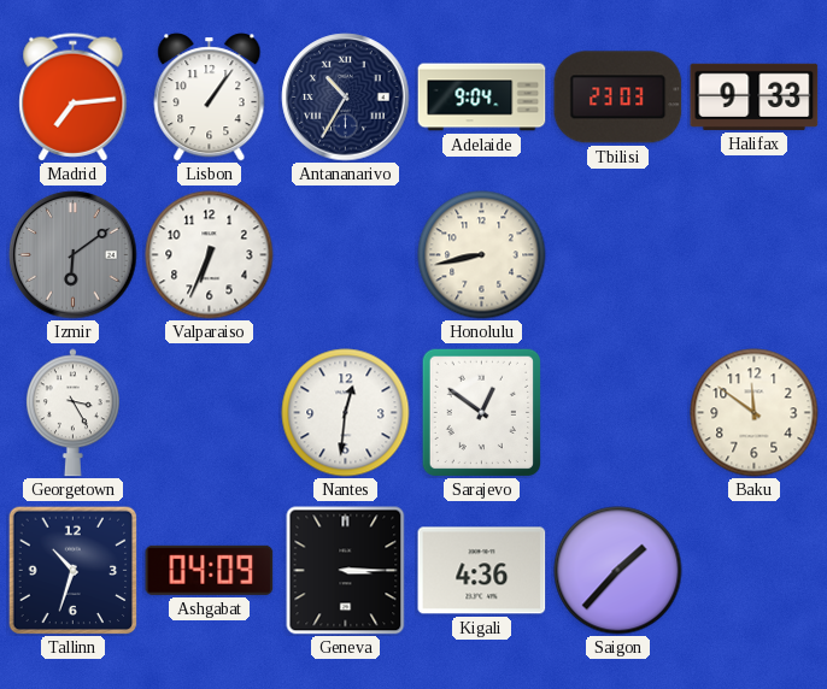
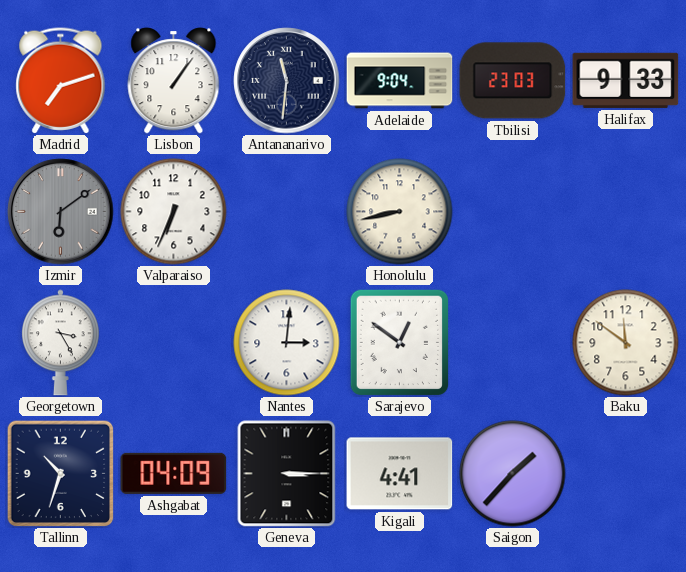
Madrid: 7:14 -> 7:12
Antananarivo: 10:35 -> 11:31
Nantes: 12:31 -> 3:01
Kigali: 4:36 -> 4:41
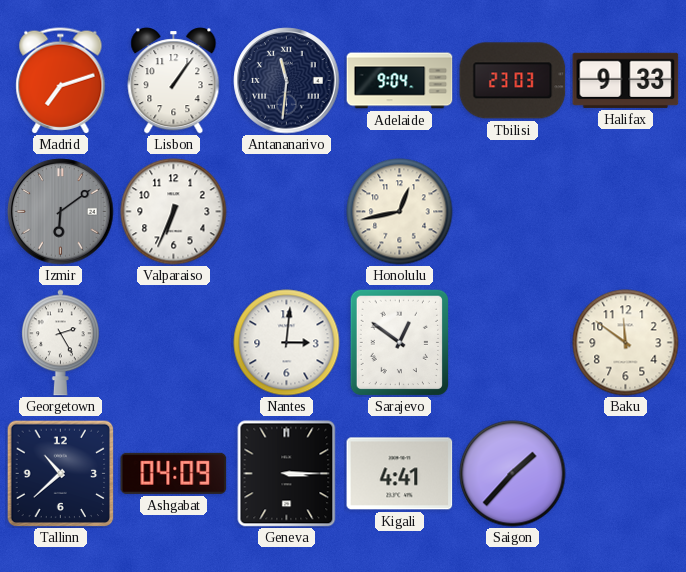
Honolulu: 8:43 -> 12:43
Georgetown: 3:25 -> 2:25
Tallinn: 10:33 -> 10:38
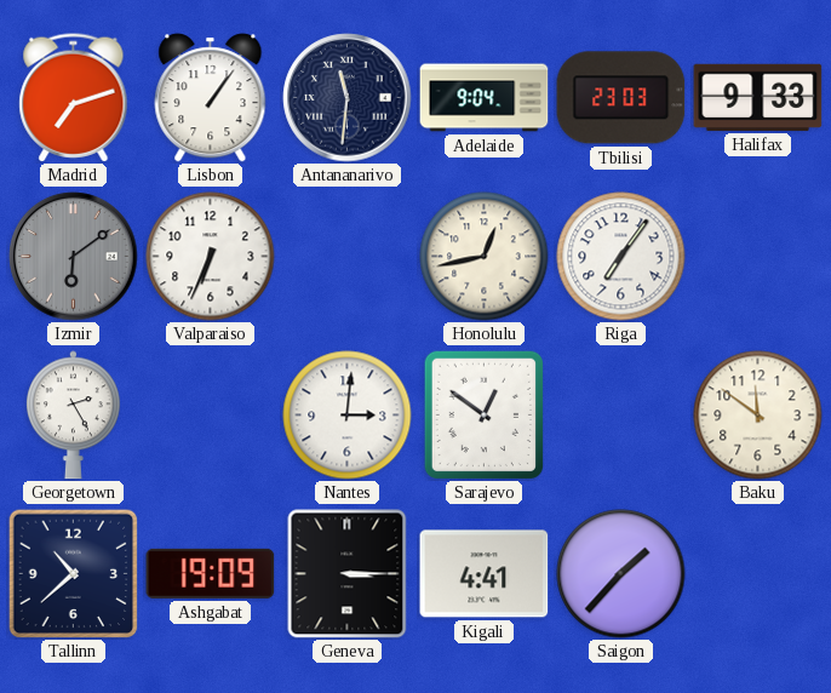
Riga: none -> 7:06
Ashgabat: 04:09 -> 19:09
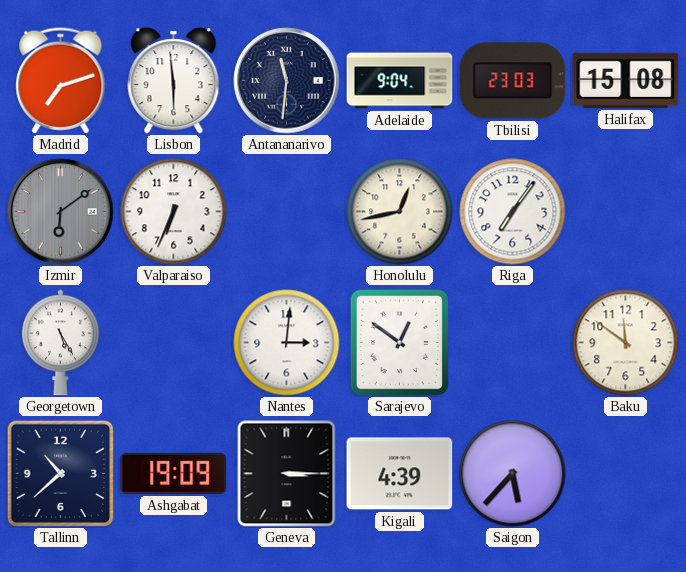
Lisbon: 1:06 -> 5:59
Halifax: 9:33 -> 15:08
Georgetown: 2:25 -> 5:25
Kigali: 4:41 -> 4:39
Saigon: 1:37 -> 5:37
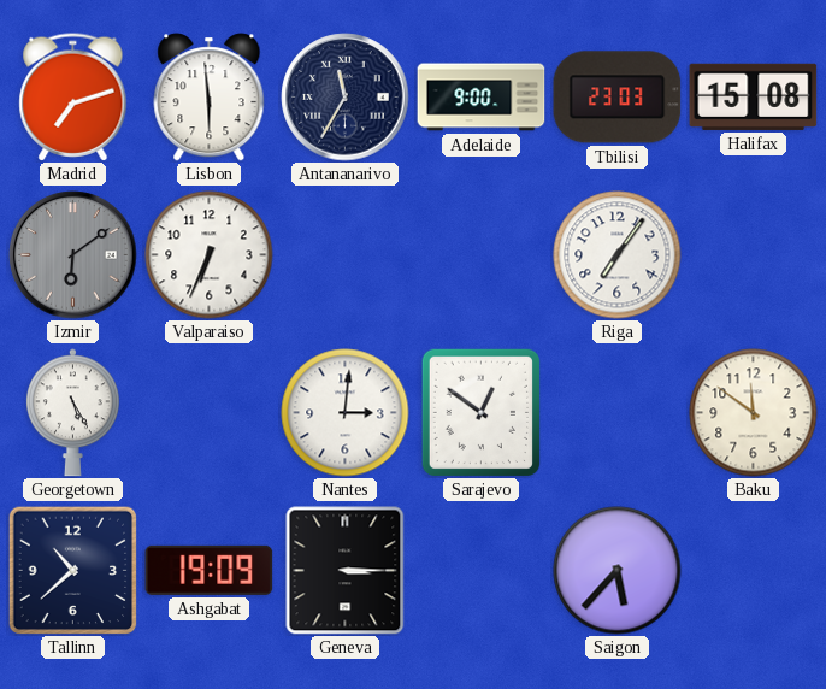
Antananarivo: 11:31 -> 11:35
Adelaide: 9:04 -> 9:00
Honolulu: 12:43 -> none
Kigali: 4:39 -> none
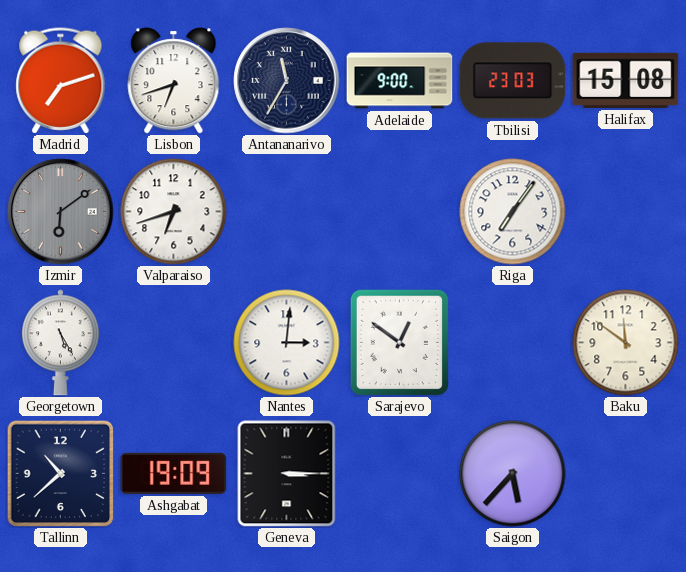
Lisbon: 5:59 -> 6:42
Valparaiso: 6:34 -> 6:42
